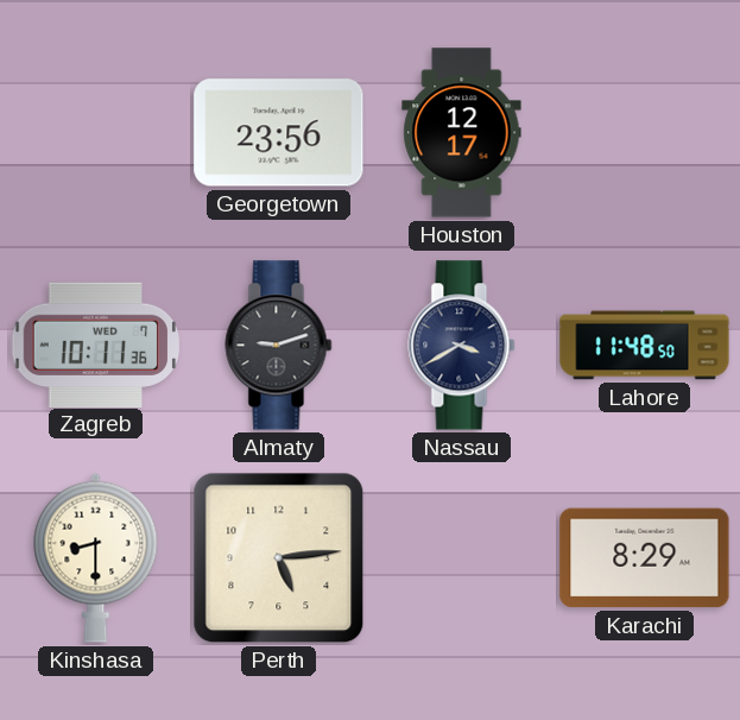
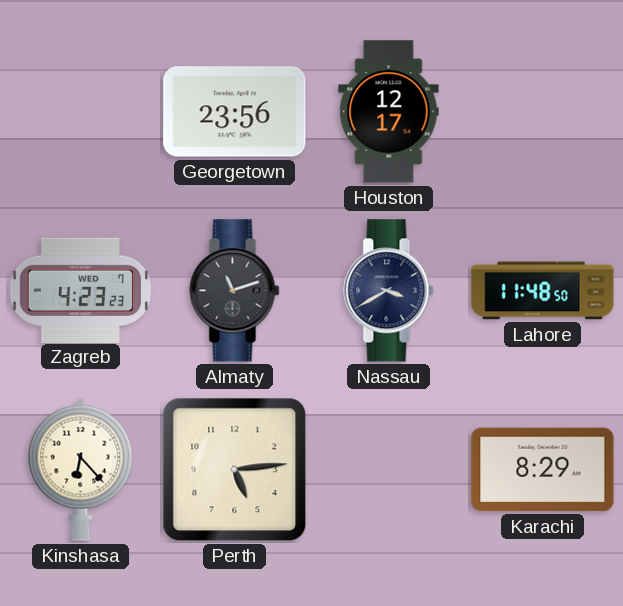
Zagreb: 10:11 -> 4:23
Almaty: 9:12 -> 11:12
Kinshasa: 8:30 -> 6:23
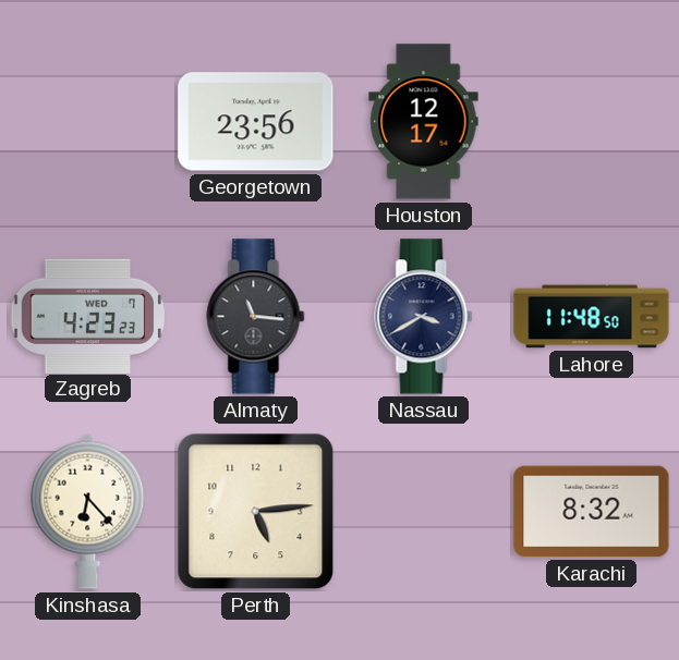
Almaty: 11:12 -> 11:16
Karachi: 8:29 -> 8:32
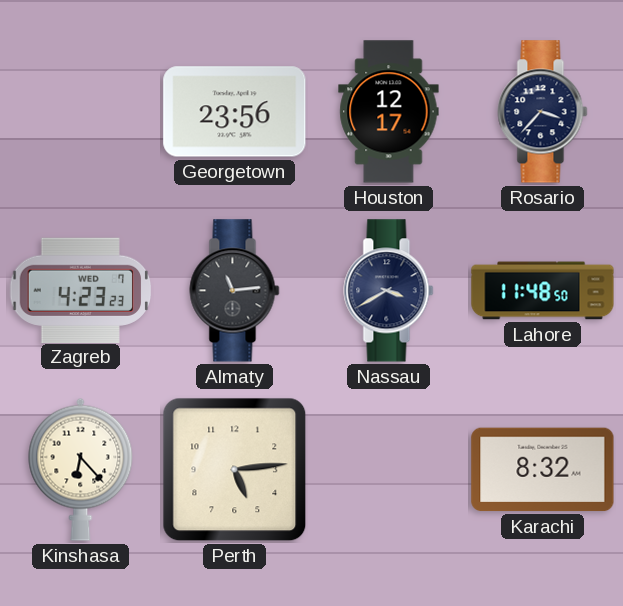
Rosario: none -> 3:37
Almaty: 11:16 -> 11:14
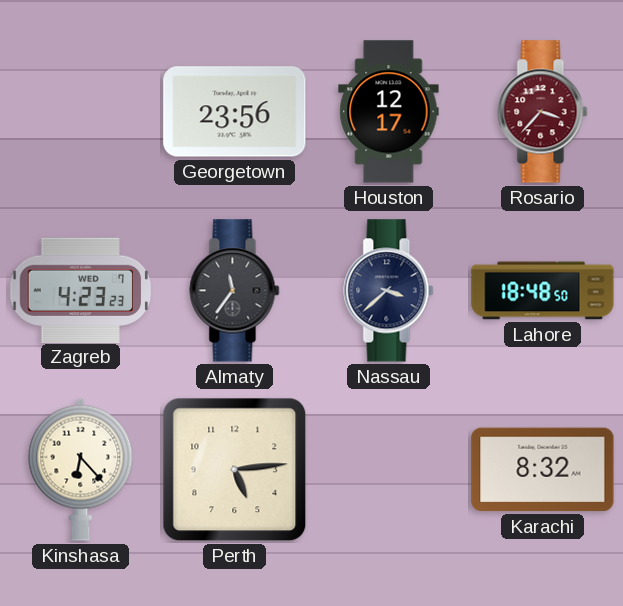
Rosario dial: navy -> burgundy
Almaty: 11:14 -> 11:36
Nassau: 3:40 -> 3:38
Lahore: 11:48 -> 18:48
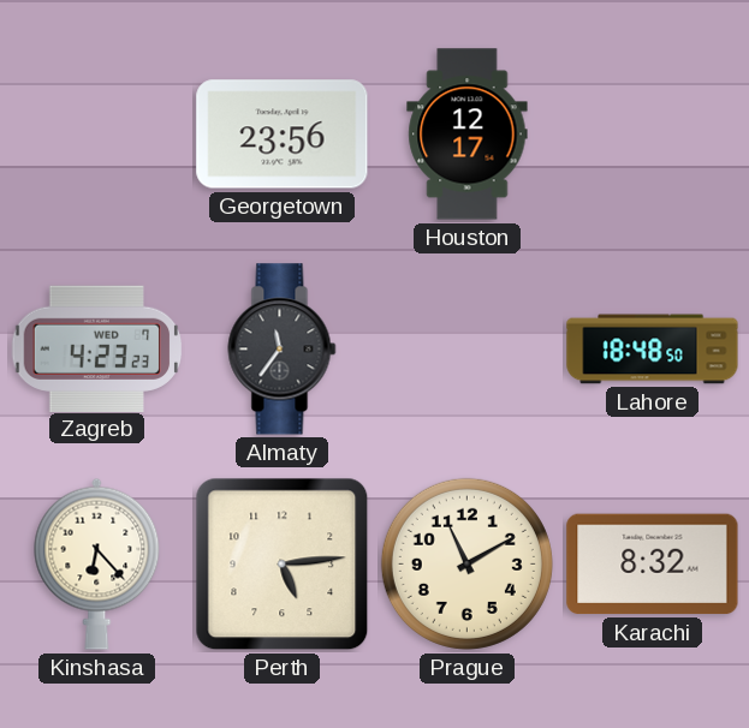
Rosario: 3:37 -> none
Nassau: 3:38 -> none
Prague: none -> 11:10
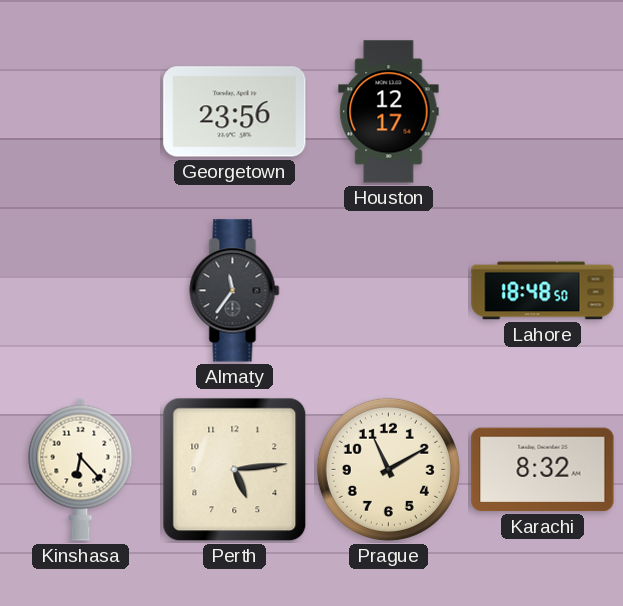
Zagreb: 4:23 -> none
